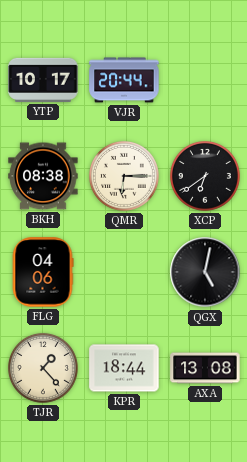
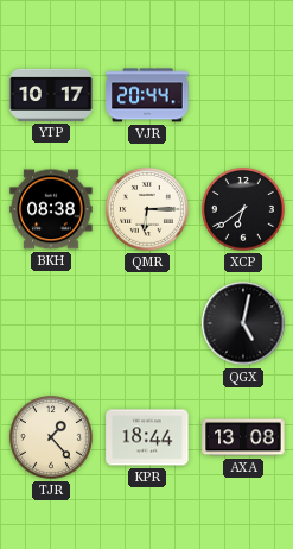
FLG: 04:06 -> none
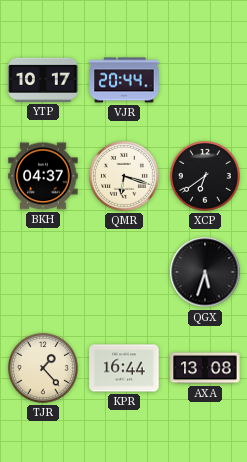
BKH: 08:38 -> 04:37
QMR: 6:15 -> 6:18
QGX: 5:02 -> 5:33
KPR: 18:44 -> 16:44
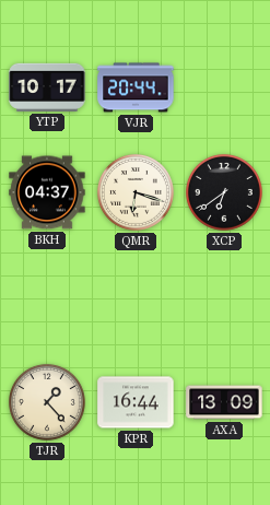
QGX: 5:33 -> none
AXA: 13:08 -> 13:09
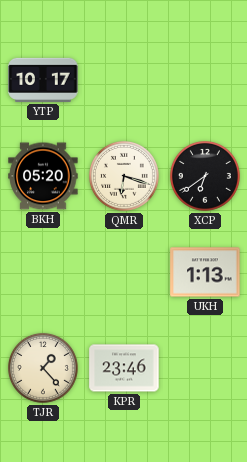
VJR: 20:44 -> none
BKH: 04:37 -> 05:20
UKH: none -> 1:13
KPR: 16:44 -> 23:46
AXA: 13:09 -> none
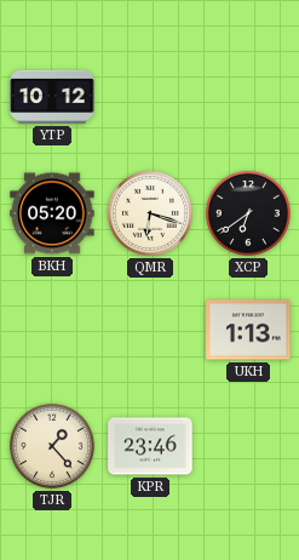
YTP: 10:17 -> 10:12
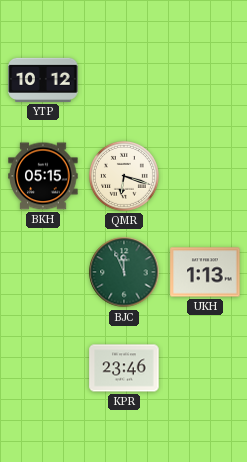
BKH: 05:20 -> 05:15
XCP: 6:39 -> none
BJC: none -> 11:56
TJR: 1:23 -> none
